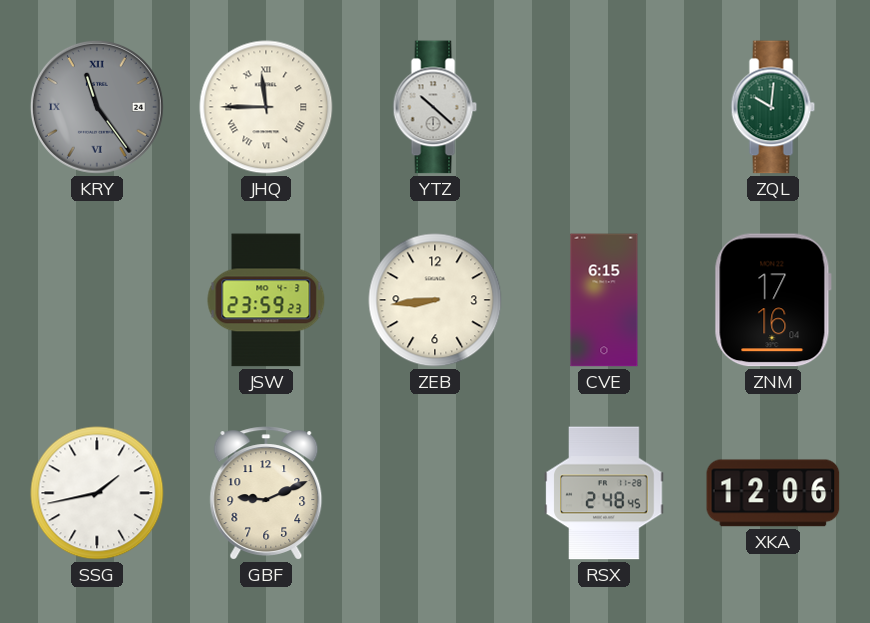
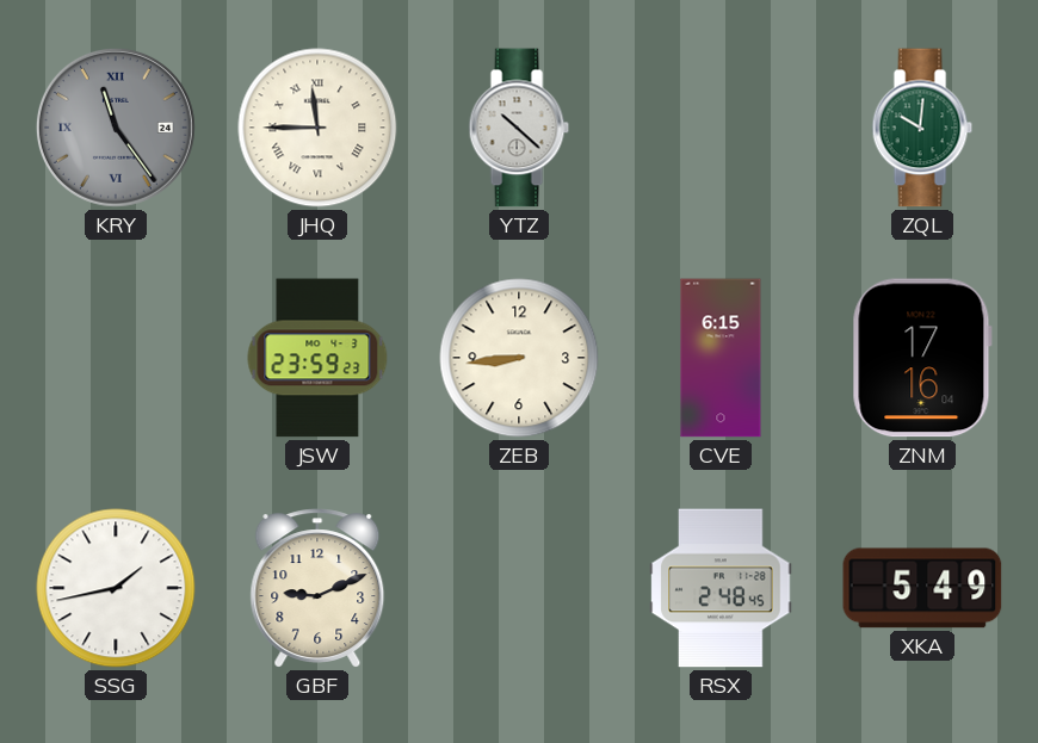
XKA: 12:06 -> 5:49
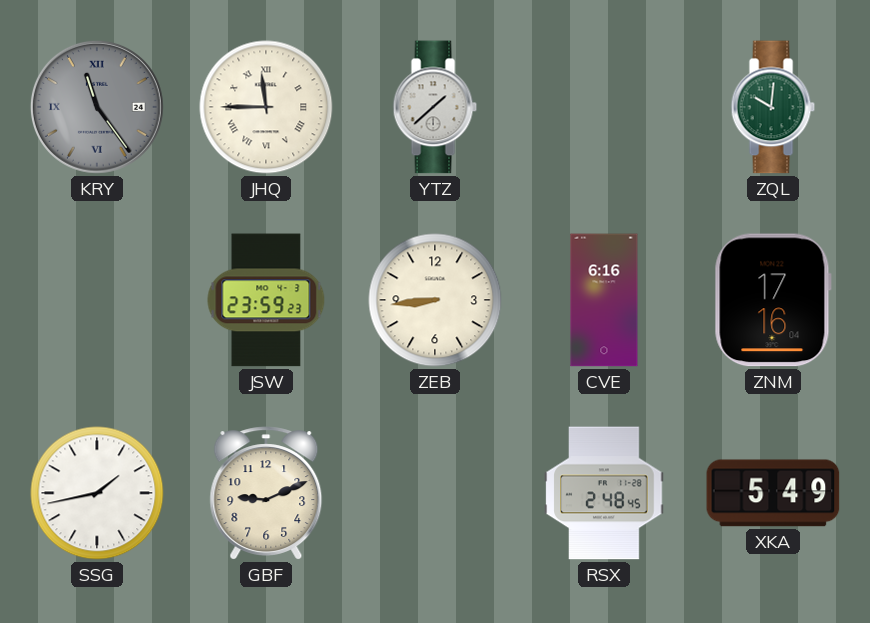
YTZ: 10:22 -> 1:38
CVE: 6:15 -> 6:16
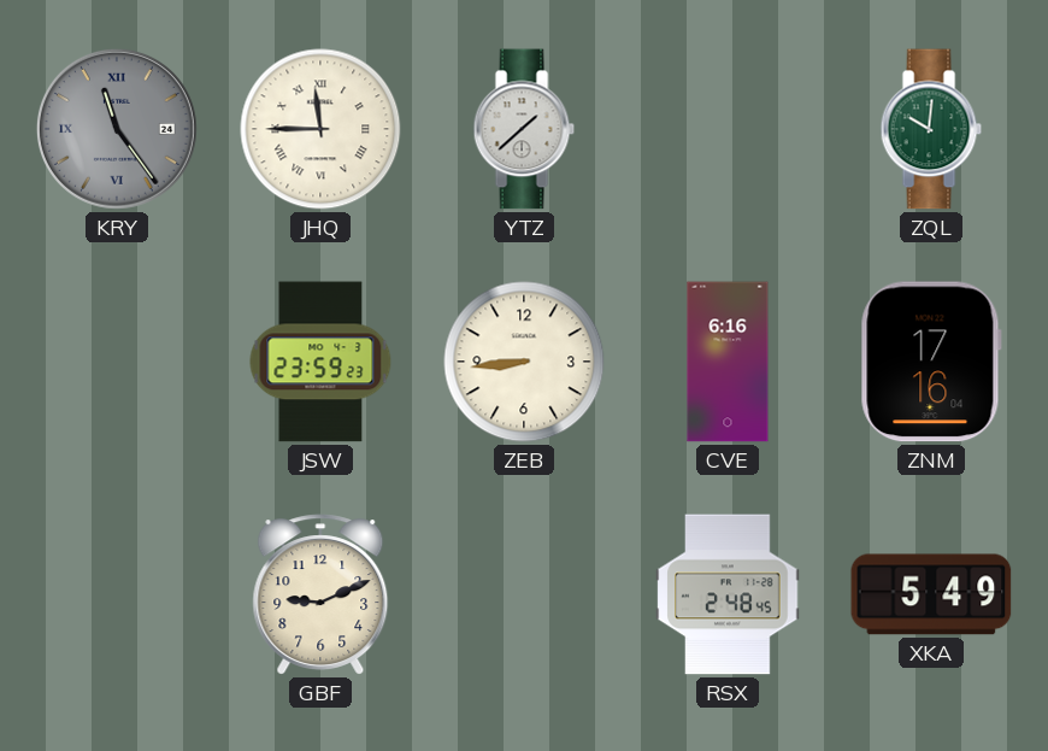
SSG: 1:43 -> none
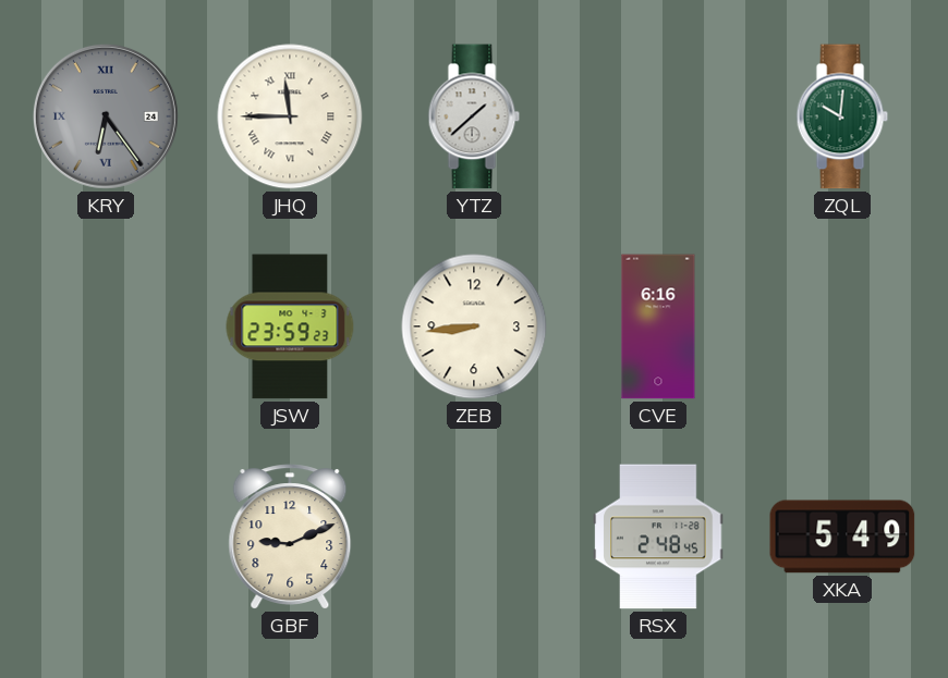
KRY: 11:24 -> 6:24
ZNM: 17:16 -> none
